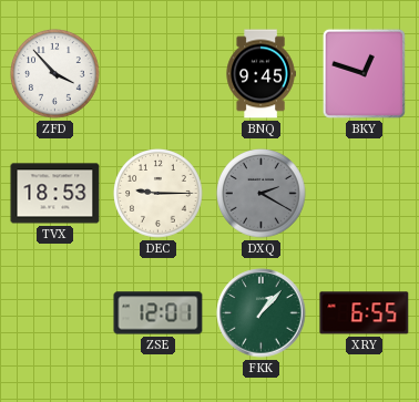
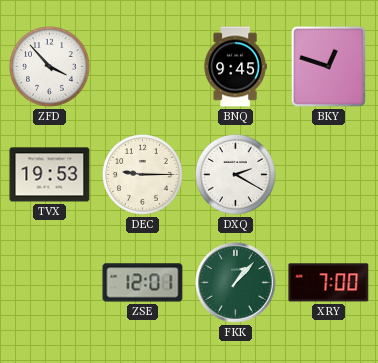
TVX: 18:53 -> 19:53
DXQ dial: grey -> white
XRY: 6:55 -> 7:00
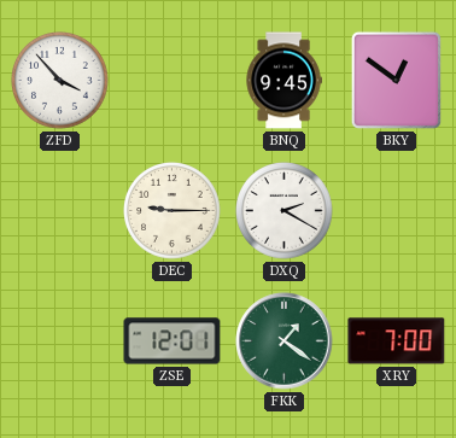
BKY: 12:48 -> 12:51
TVX: 19:53 -> none
FKK: 1:07 -> 1:21
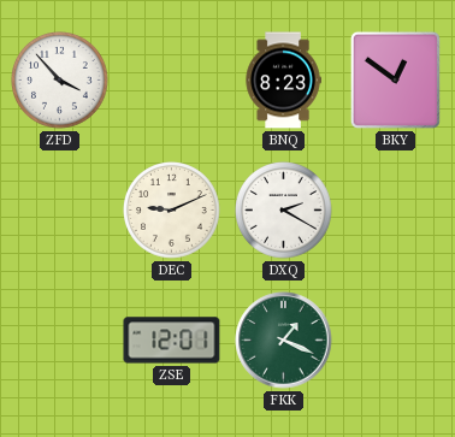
BNQ: 9:45 -> 8:23
DEC: 9:15 -> 9:11
FKK: 1:21 -> 1:19
XRY: 7:00 -> none
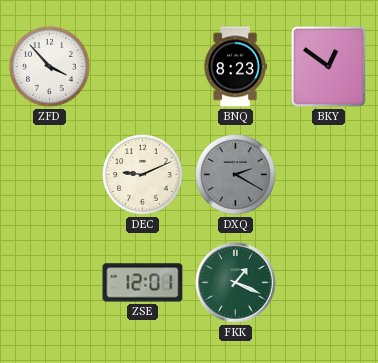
DXQ dial: white -> grey
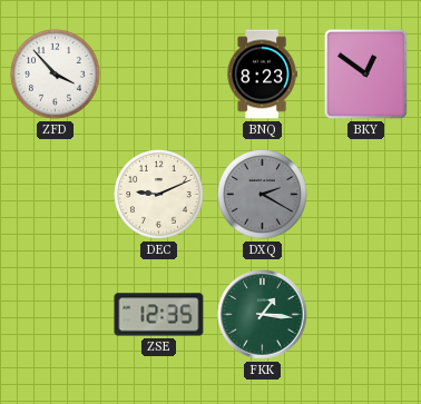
ZSE: 12:01 -> 12:35
FKK: 1:19 -> 1:16
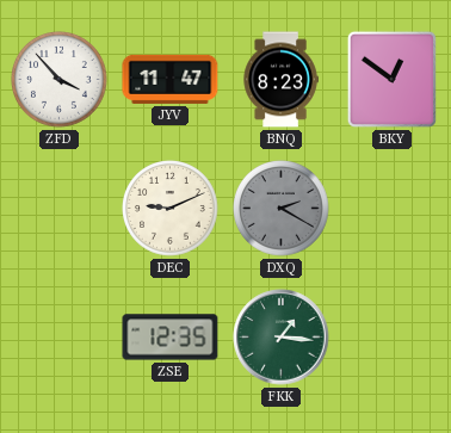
JYV: none -> 11:47
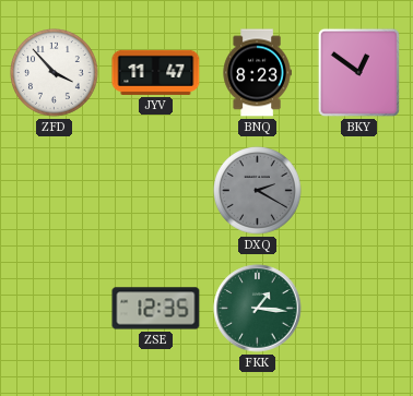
DEC: 9:11 -> none
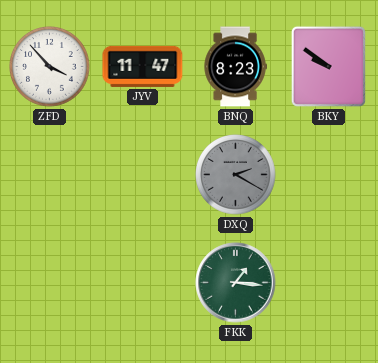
BKY: 12:51 -> 9:51
ZSE: 12:35 -> none
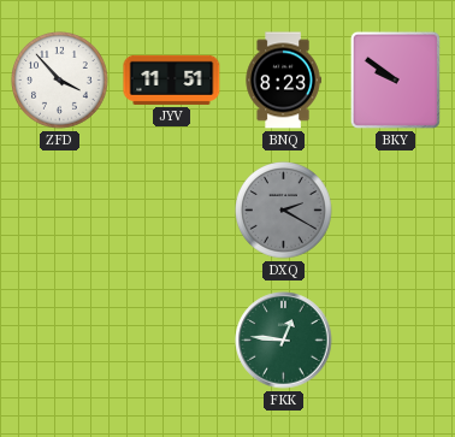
JYV: 11:47 -> 11:51
FKK: 1:16 -> 12:46
